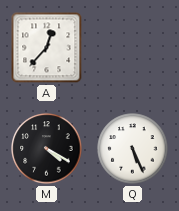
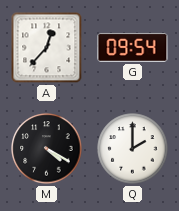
G: none -> 09:54
Q: 5:26 -> 2:00
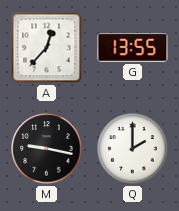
G: 09:54 -> 13:55
M: 4:20 -> 9:17
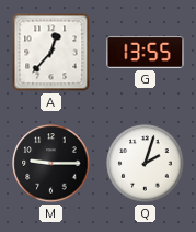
M: 9:17 -> 9:15
Q: 2:00 -> 2:03
